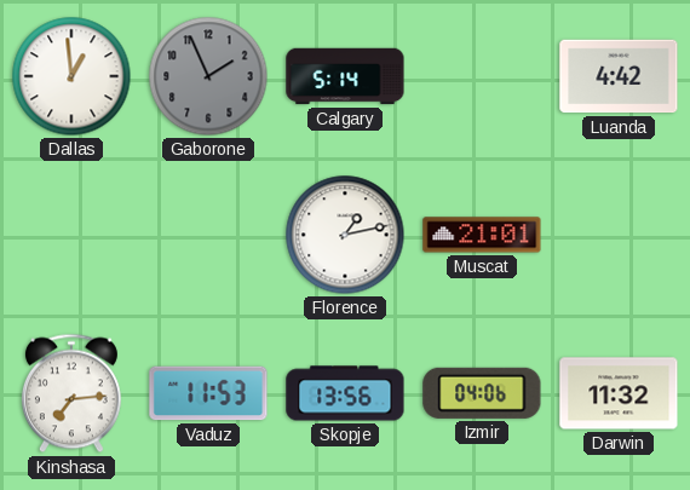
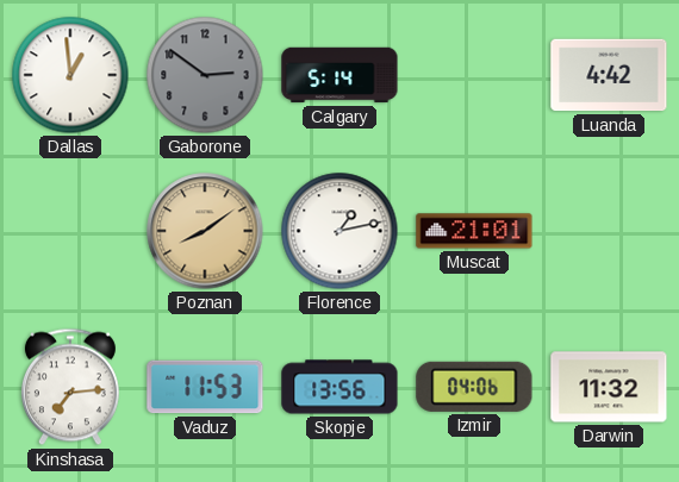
Gaborone: 1:56 -> 2:51
Poznan: none -> 8:09
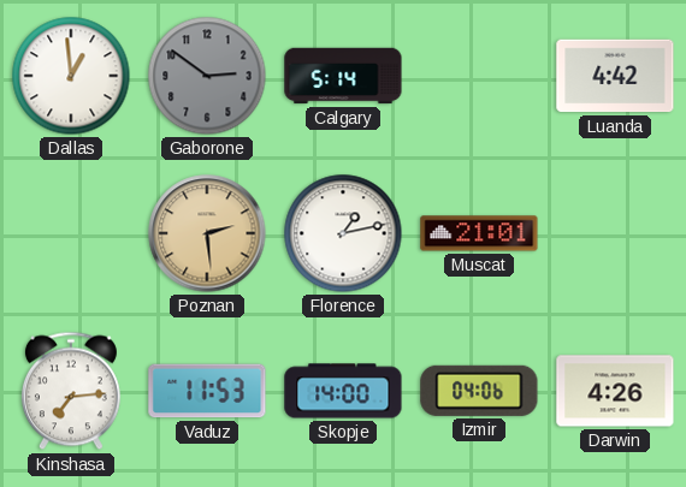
Poznan: 8:09 -> 2:29
Skopje: 13:56 -> 14:00
Darwin: 11:32 -> 4:26
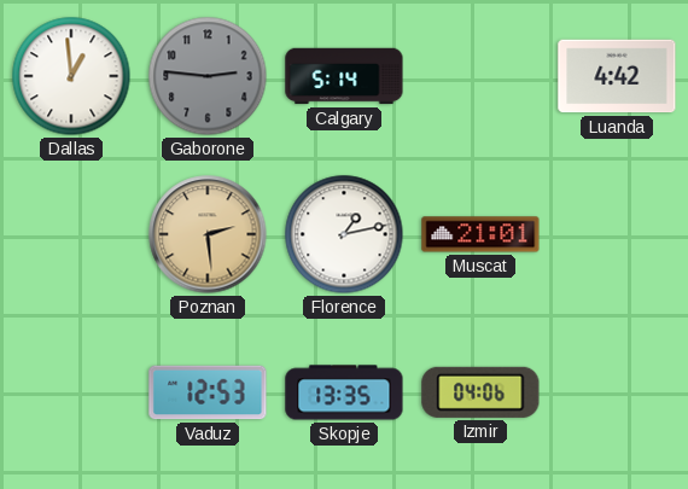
Gaborone: 2:51 -> 2:46
Kinshasa: 7:14 -> none
Vaduz: 11:53 -> 12:53
Skopje: 14:00 -> 13:35
Darwin: 4:26 -> none
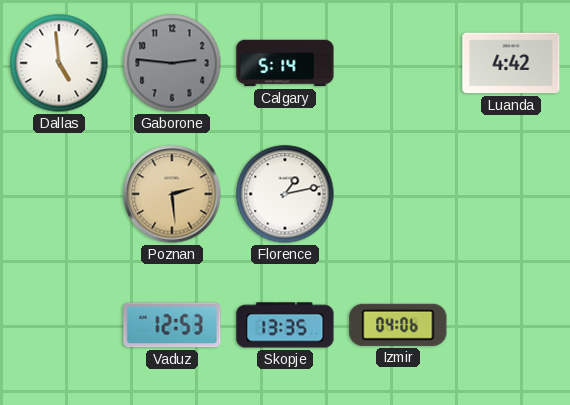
Dallas: 12:59 -> 4:59
Muscat: 21:01 -> none
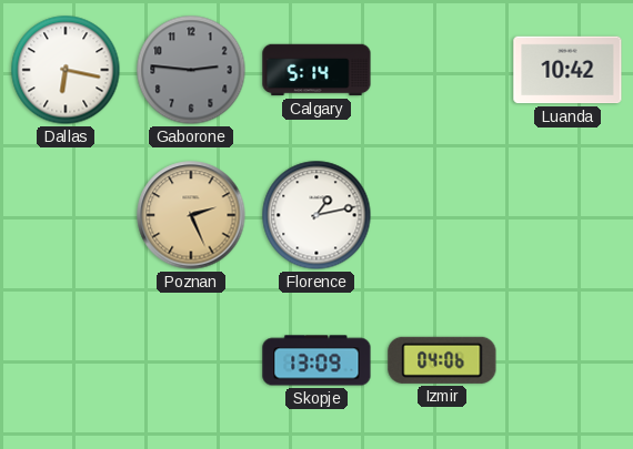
Dallas: 4:59 -> 6:17
Luanda: 4:42 -> 10:42
Poznan: 2:29 -> 2:26
Vaduz: 12:53 -> none
Skopje: 13:35 -> 13:09
